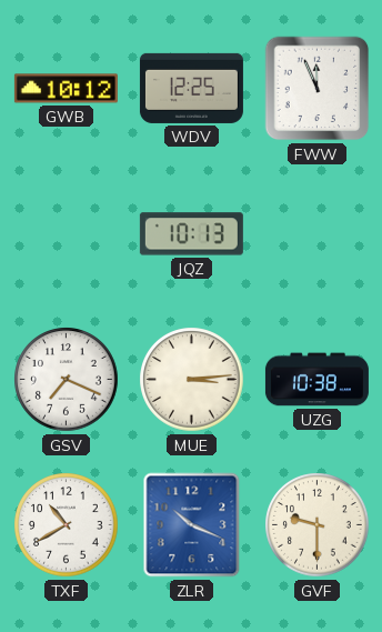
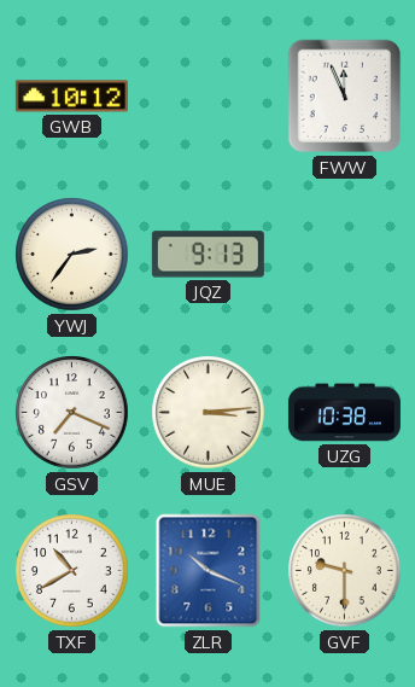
WDV: 12:25 -> none
YWJ: none -> 2:36
JQZ: 10:13 -> 9:13
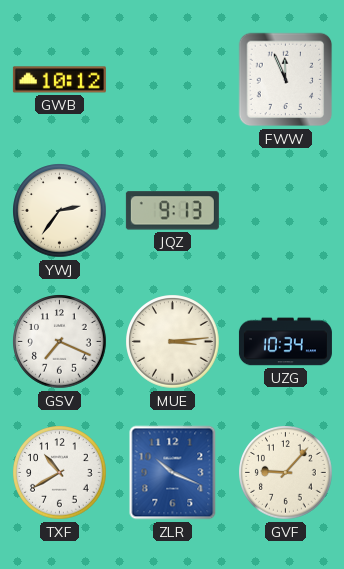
UZG: 10:38 -> 10:34
GVF: 9:30 -> 9:07
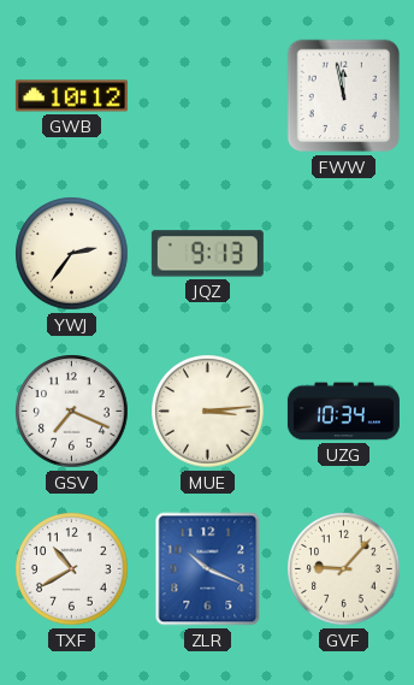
FWW: 11:56 -> 11:58
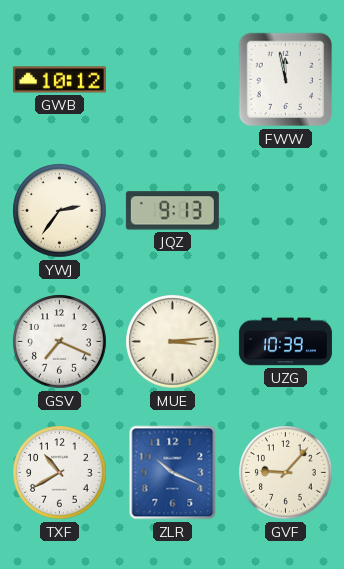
UZG: 10:34 -> 10:39
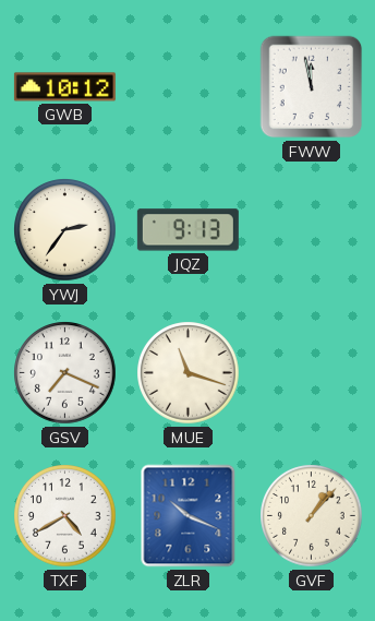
MUE: 3:14 -> 11:18
UZG: 10:39 -> none
TXF: 10:40 -> 4:40
GVF: 9:07 -> 1:07
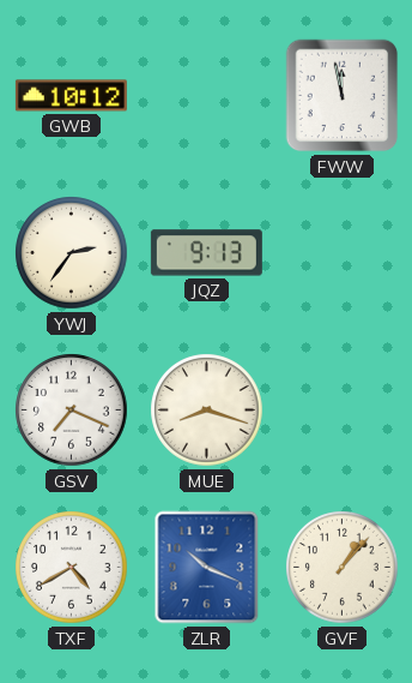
MUE: 11:18 -> 8:18
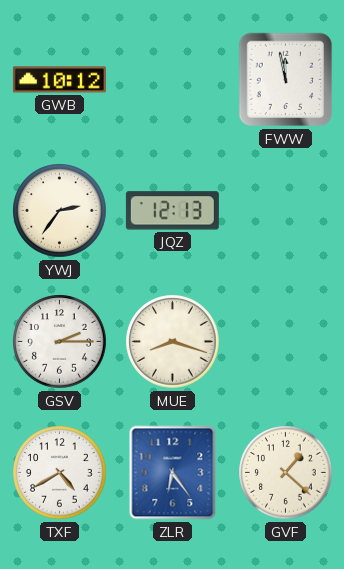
JQZ: 9:13 -> 12:13
GSV: 7:19 -> 2:15
ZLR: 10:19 -> 6:24
GVF: 1:07 -> 1:22
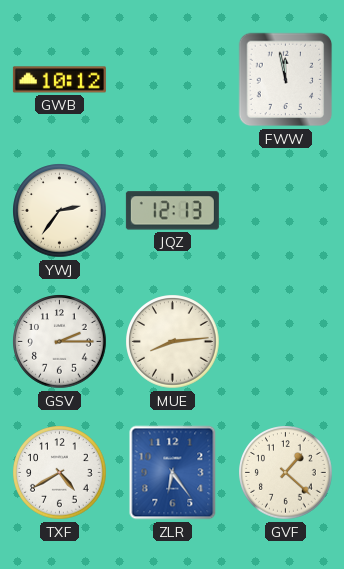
MUE: 8:18 -> 8:14
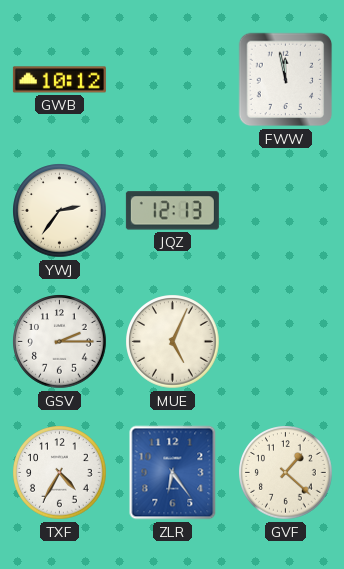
MUE: 8:14 -> 5:04
TXF: 4:40 -> 4:35
